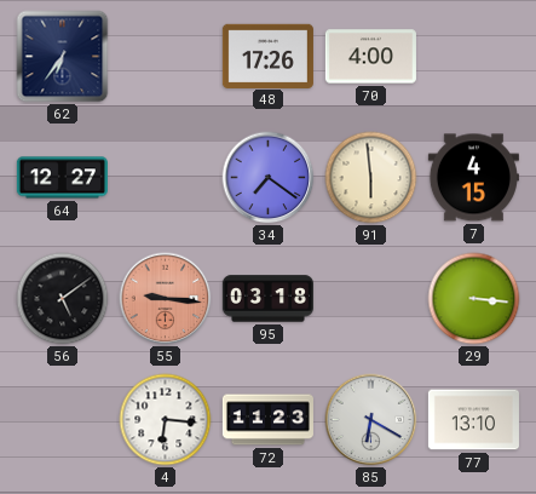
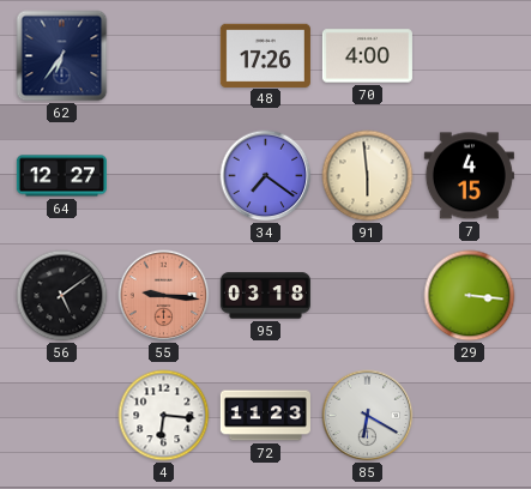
77: 13:10 -> none
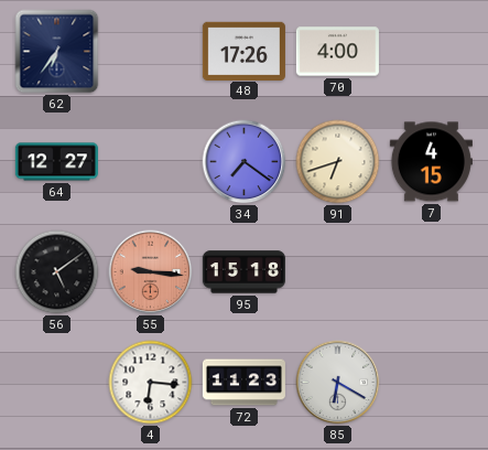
91: 5:59 -> 6:42
95: 03:18 -> 15:18
29: 3:16 -> none
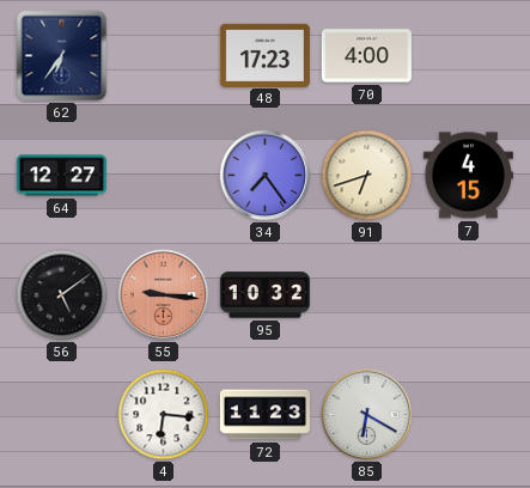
48: 17:26 -> 17:23
34: 7:21 -> 7:24
95: 15:18 -> 10:32
